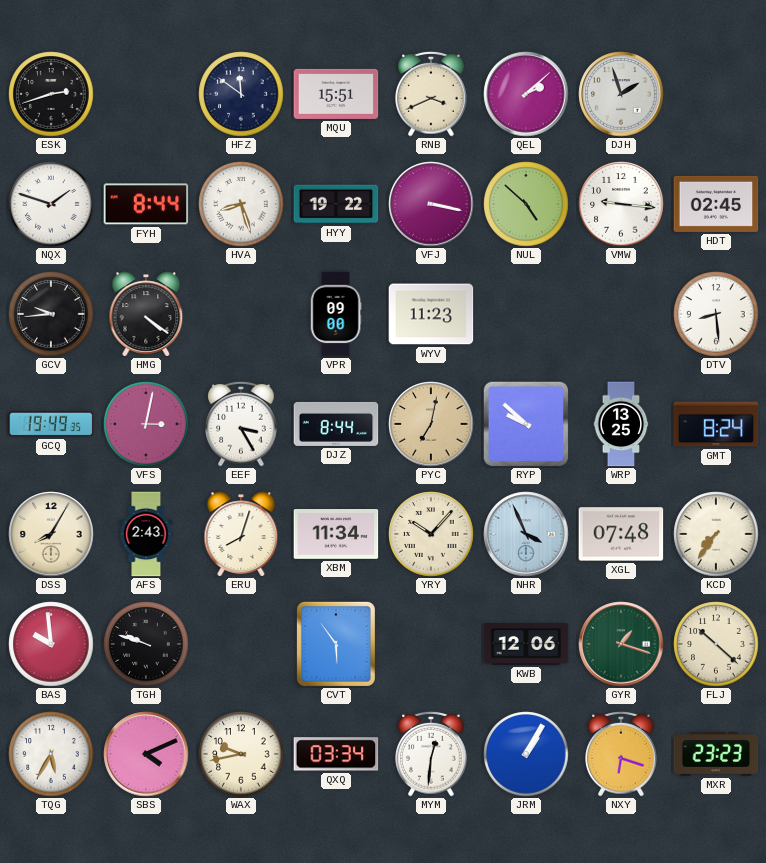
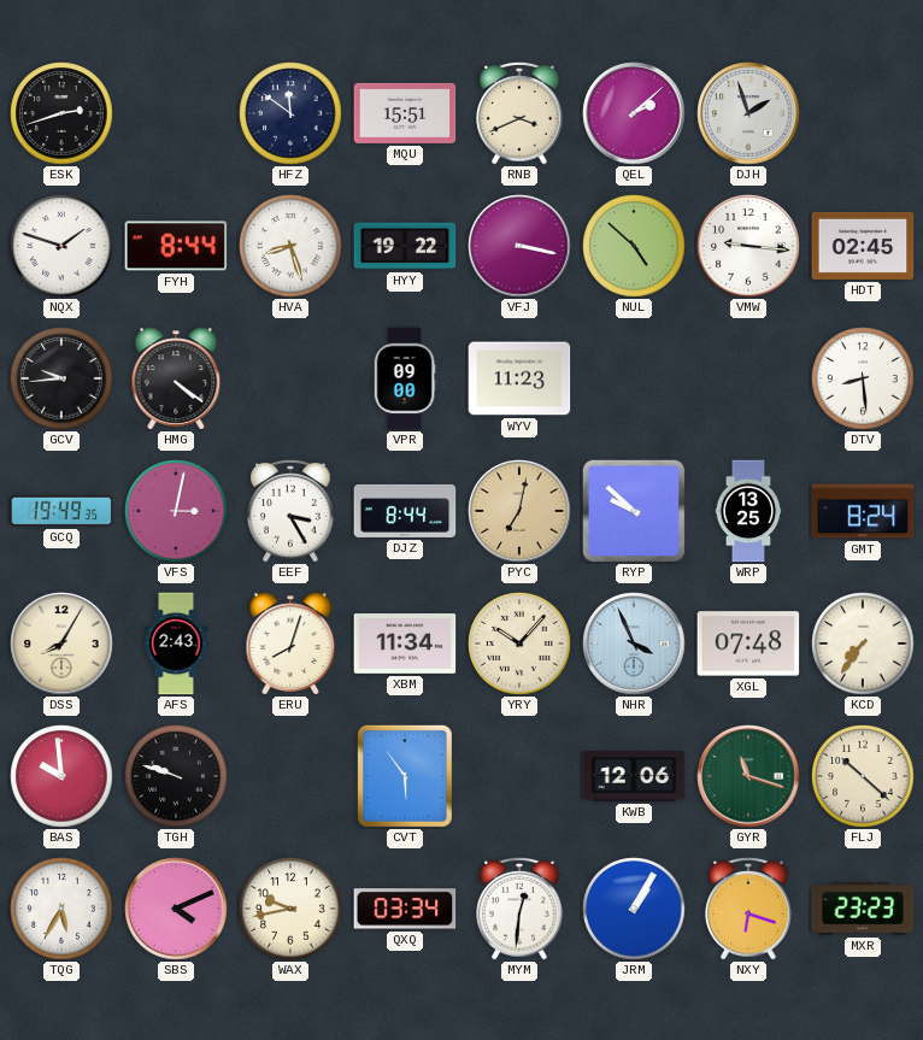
GYR: 1:18 -> 11:18
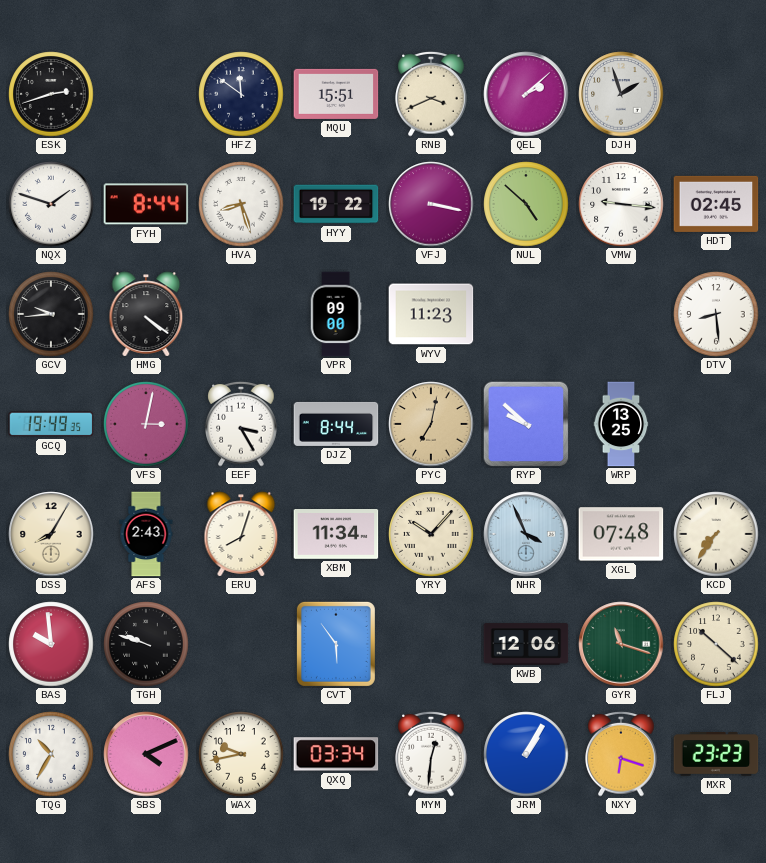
GMT: 8:24 -> none
TQG: 5:35 -> 10:35
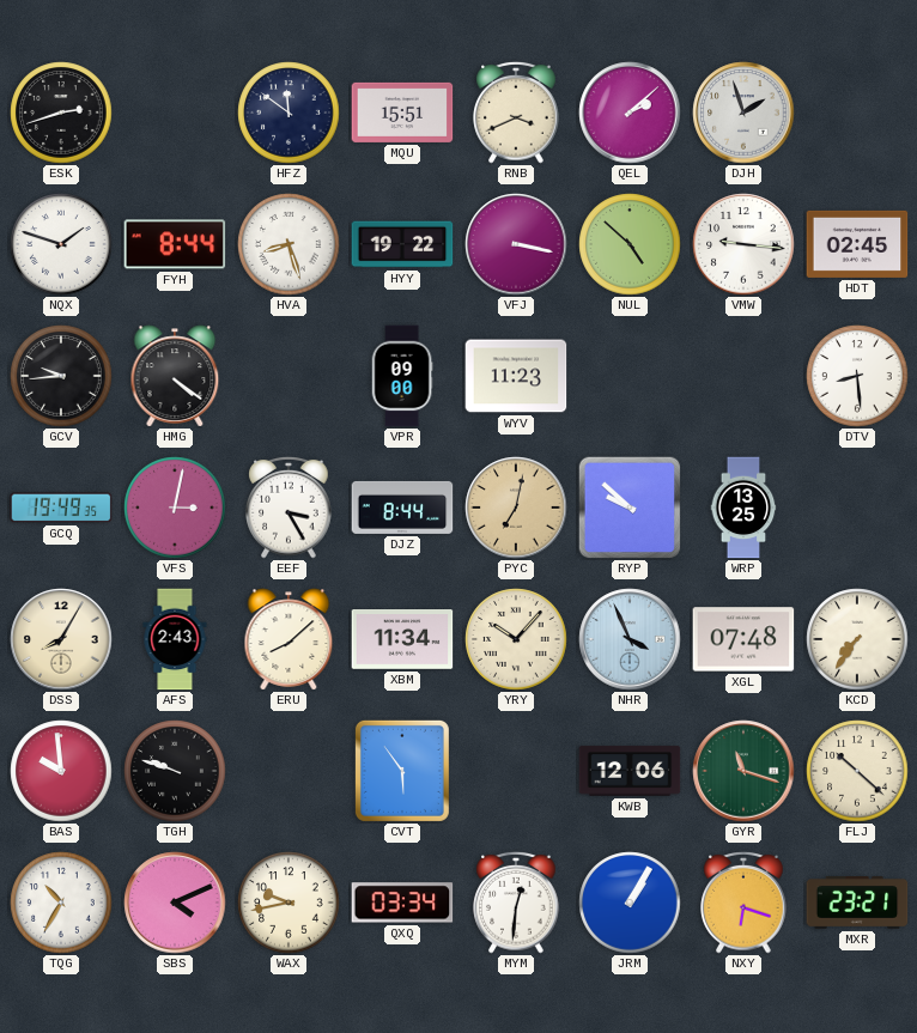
ERU: 8:03 -> 8:08
MXR: 23:23 -> 23:21
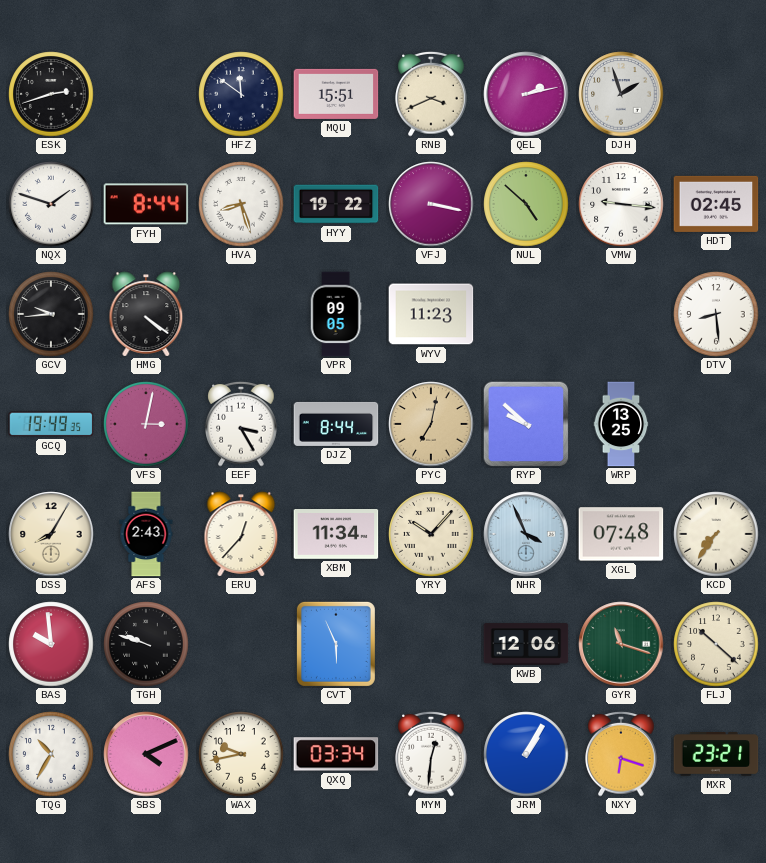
QEL: 2:08 -> 2:13
VPR: 09:00 -> 09:05
ERU: 8:08 -> 12:37
CVT: 5:54 -> 5:56
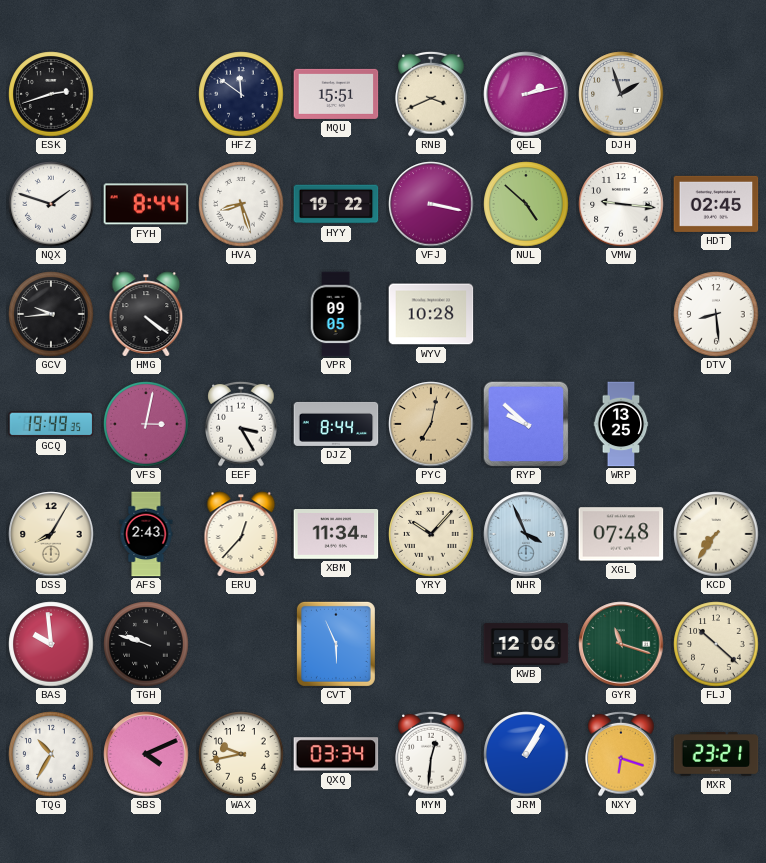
WYV: 11:23 -> 10:28
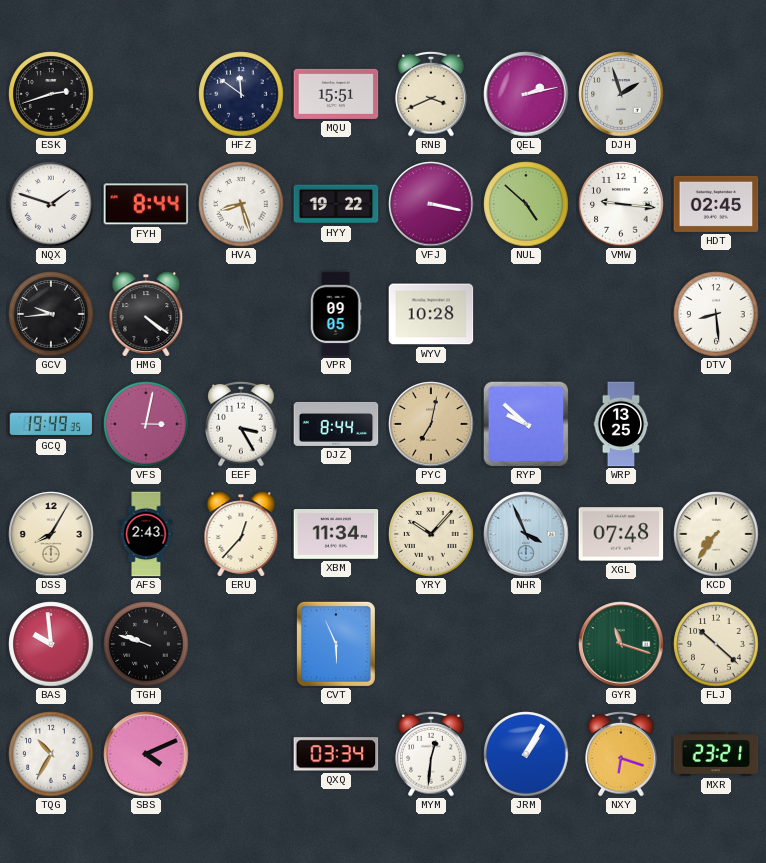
KWB: 12:06 -> none
WAX: 9:43 -> none
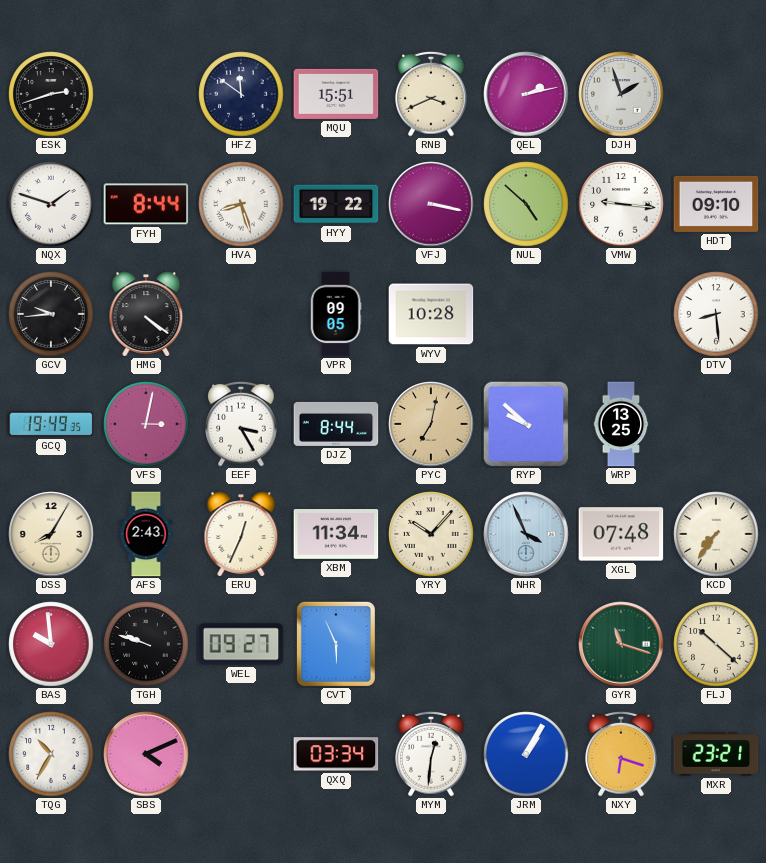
HDT: 02:45 -> 09:10
ERU: 12:37 -> 12:34
WEL: none -> 09:27
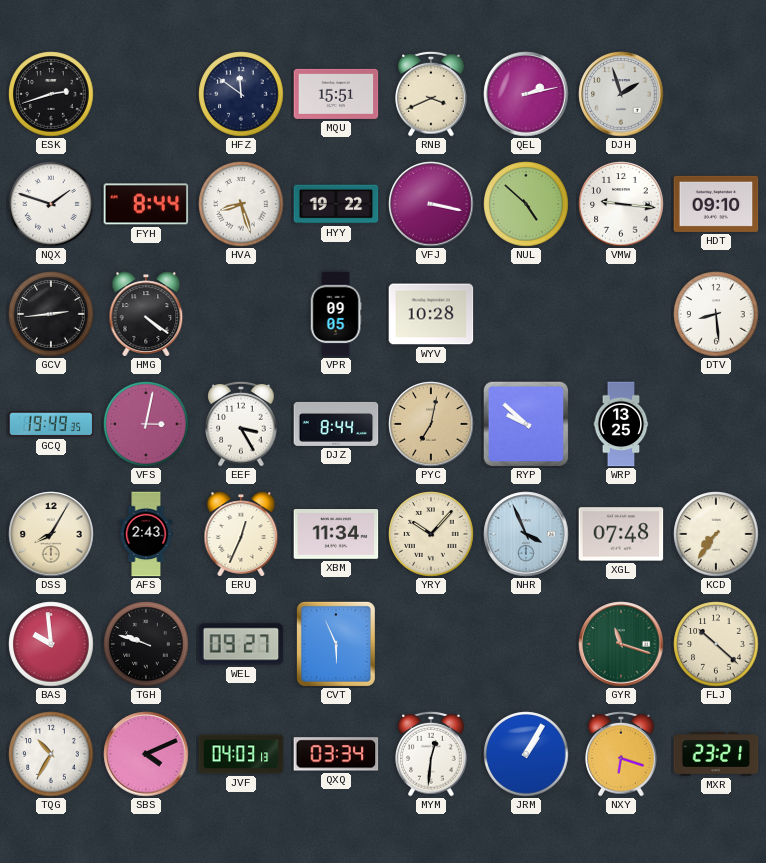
GCV: 9:44 -> 2:44
JVF: none -> 04:03
